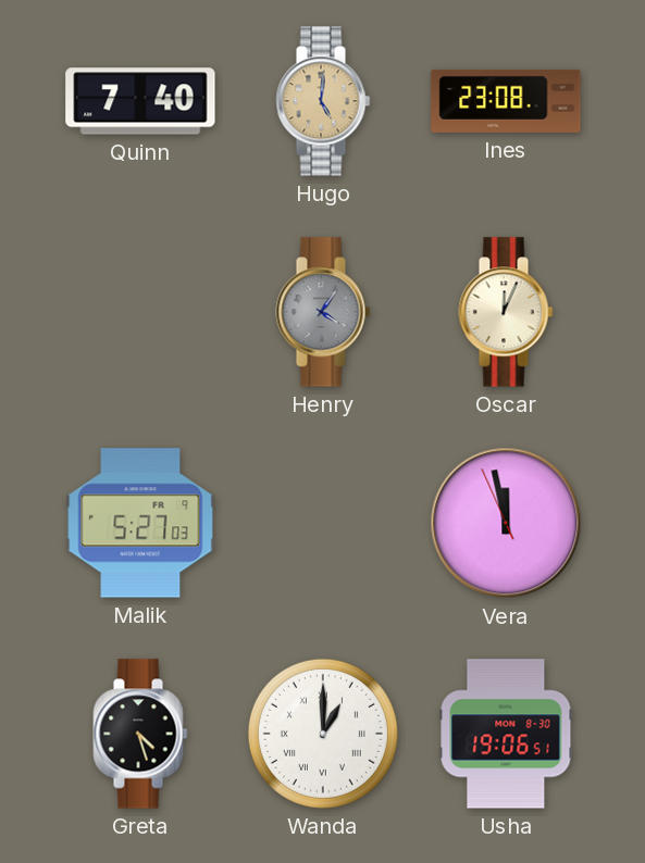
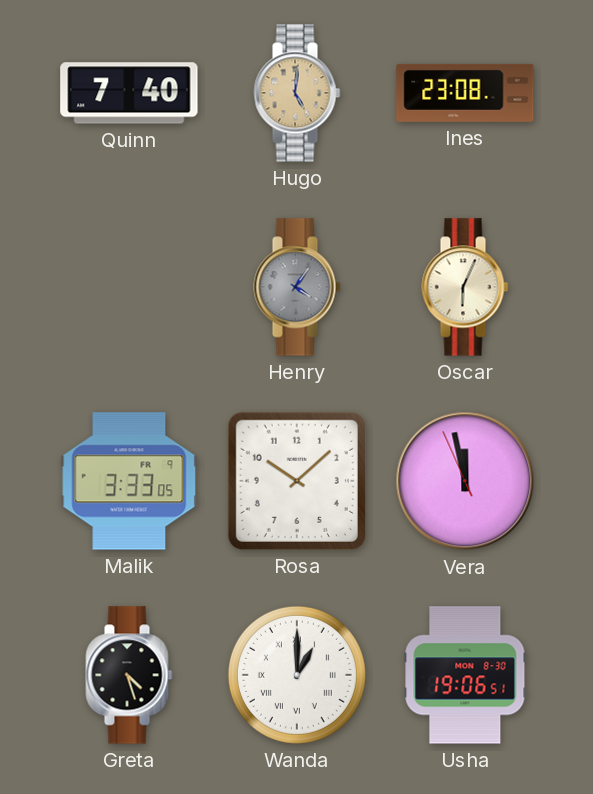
Oscar: 12:04 -> 6:04
Malik: 5:27 -> 3:33
Rosa: none -> 10:08
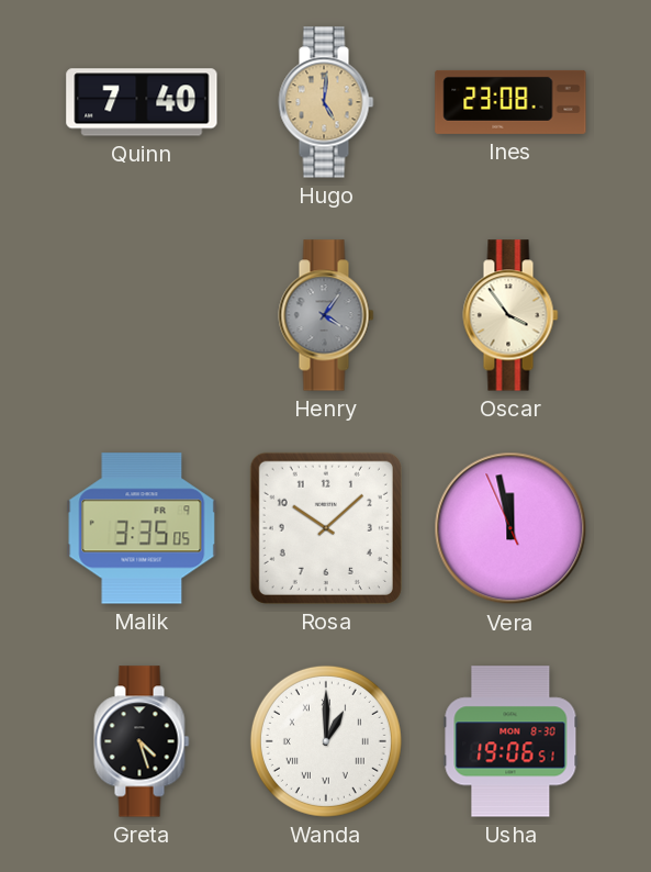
Oscar: 6:04 -> 3:54
Malik: 3:33 -> 3:35
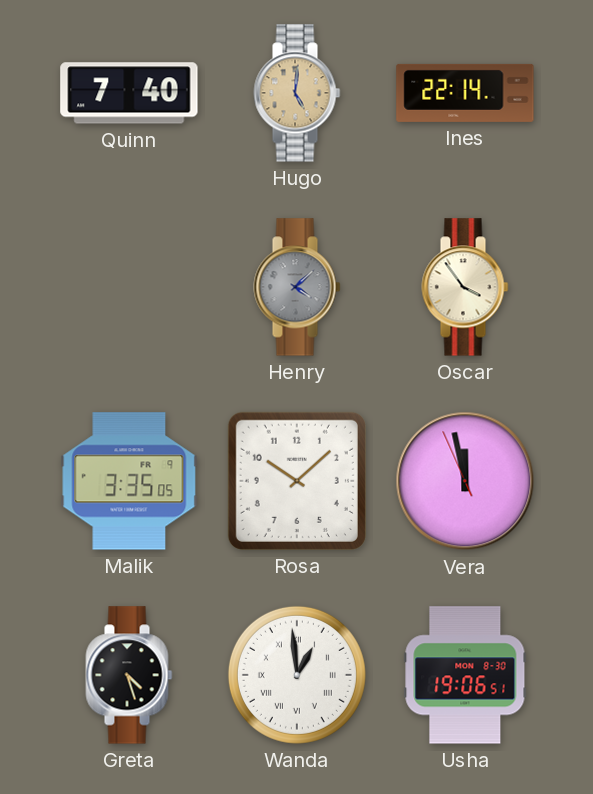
Ines: 23:08 -> 22:14
Henry: 4:06 -> 4:08
Wanda: 1:00 -> 12:59
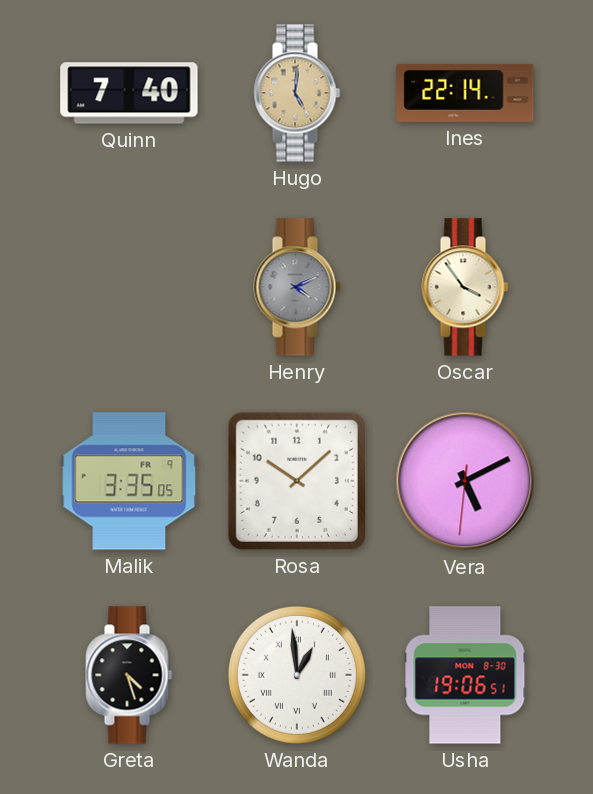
Henry: 4:08 -> 4:11
Vera: 11:57 -> 5:10
